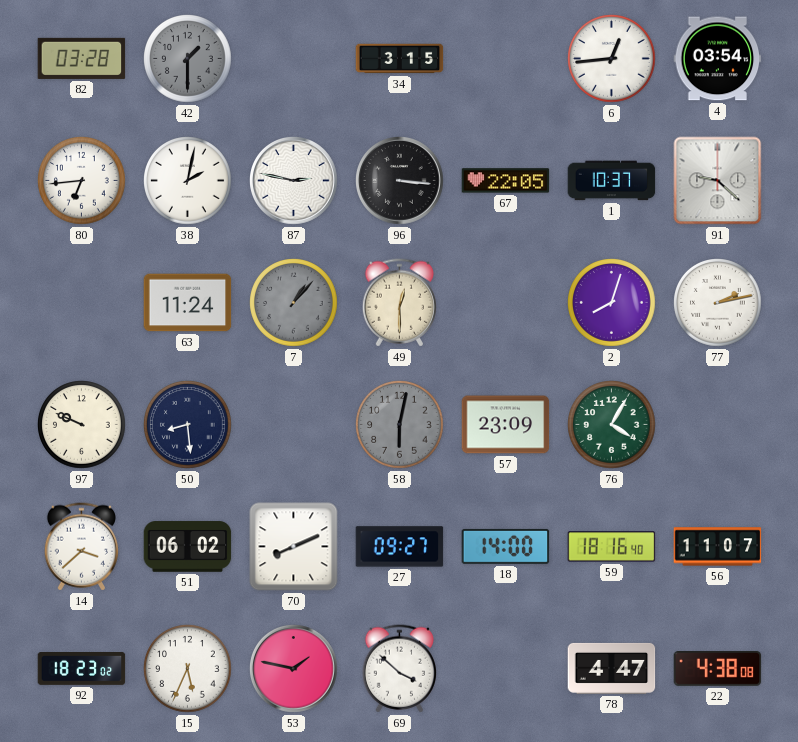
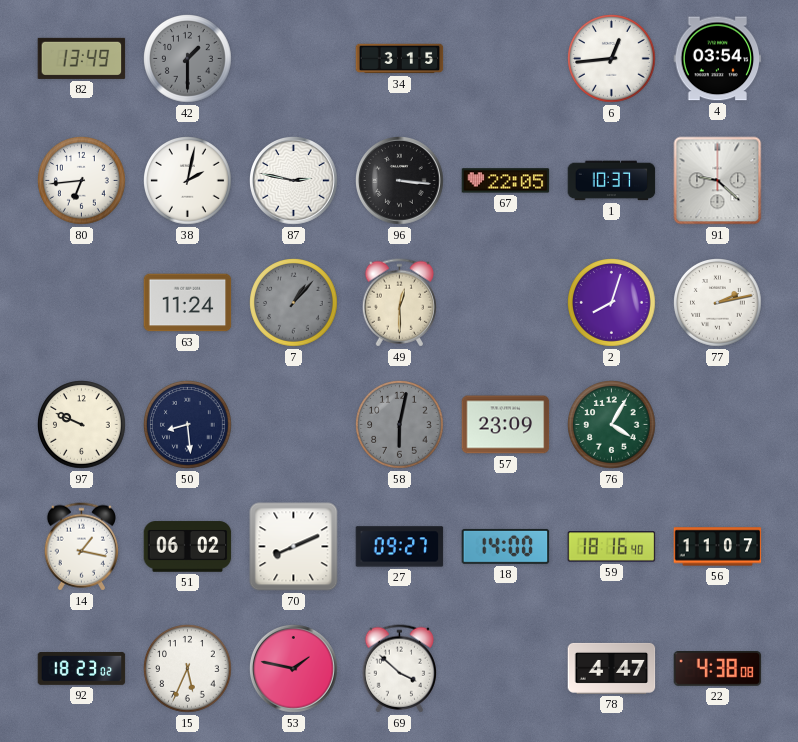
82: 03:28 -> 13:49
14: 3:38 -> 1:17
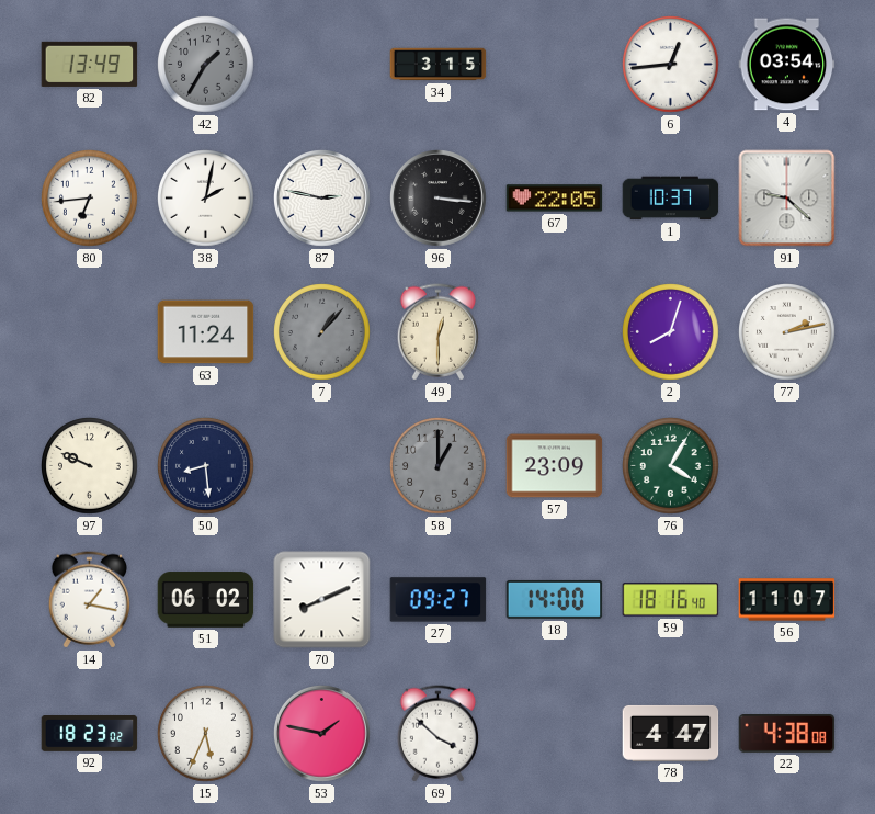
42: 1:30 -> 1:35
58: 6:02 -> 1:00
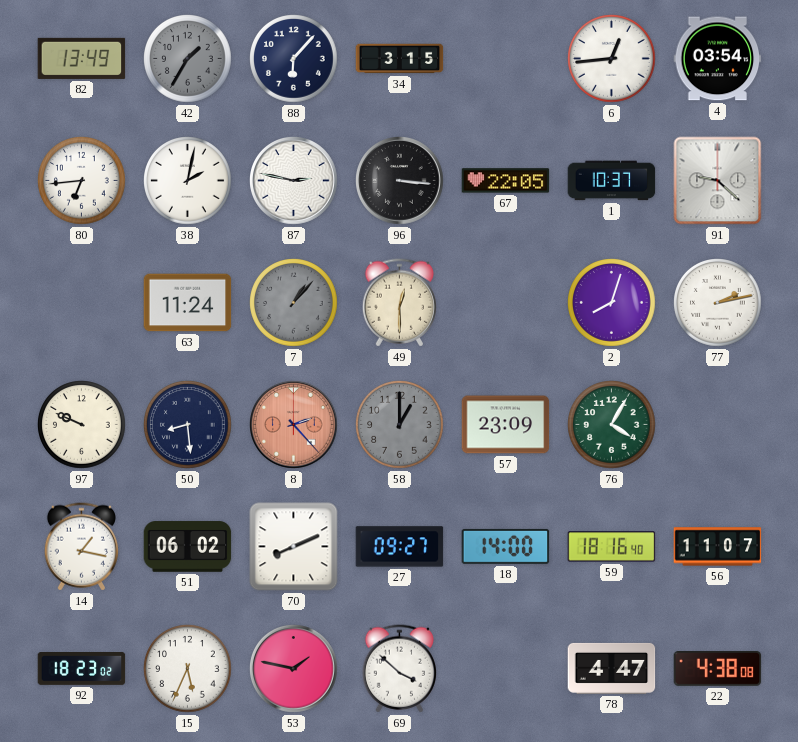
88: none -> 6:07
8: none -> 2:23
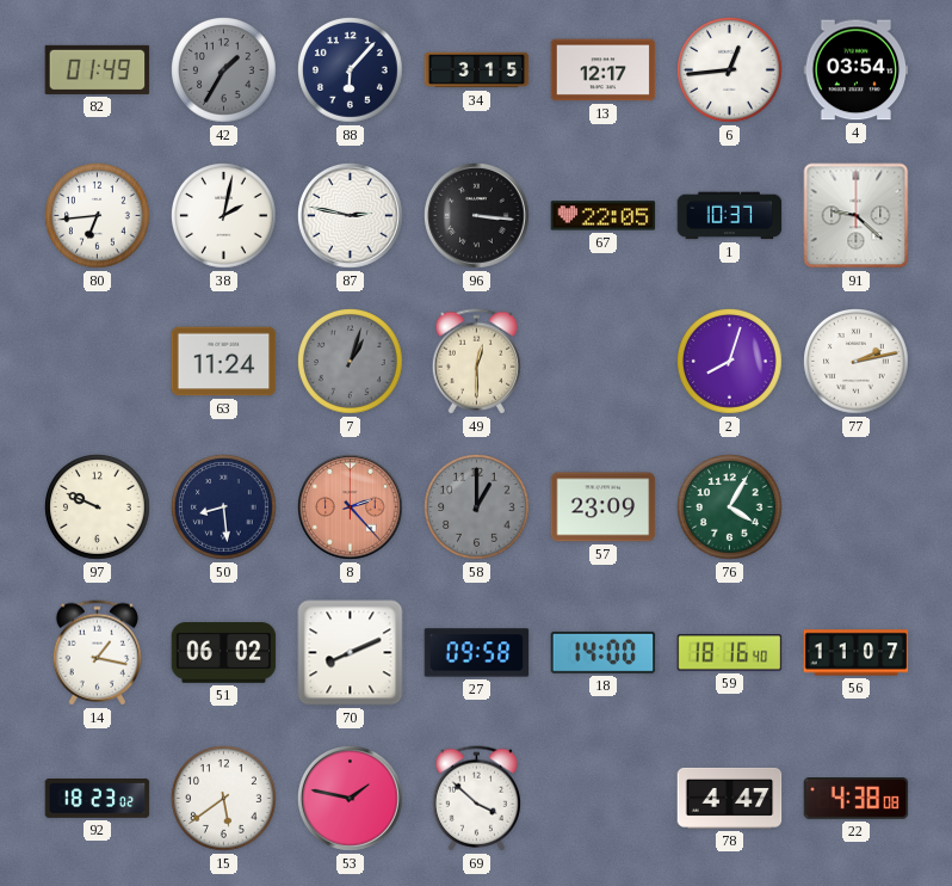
82: 13:49 -> 01:49
13: none -> 12:17
7: 1:07 -> 1:03
27: 09:27 -> 09:58
15: 5:34 -> 5:39
